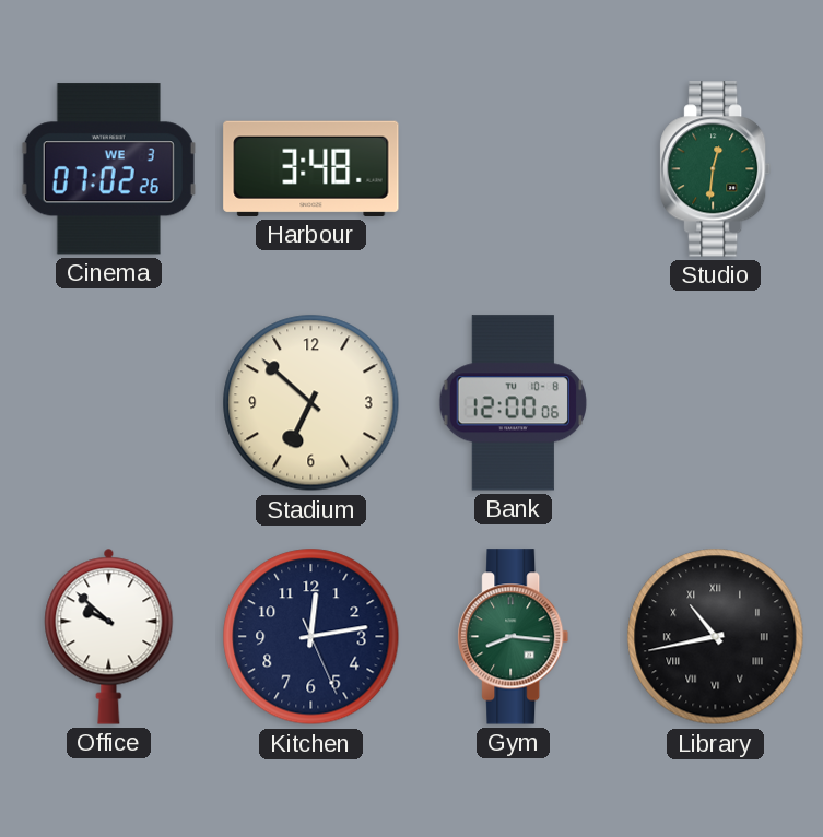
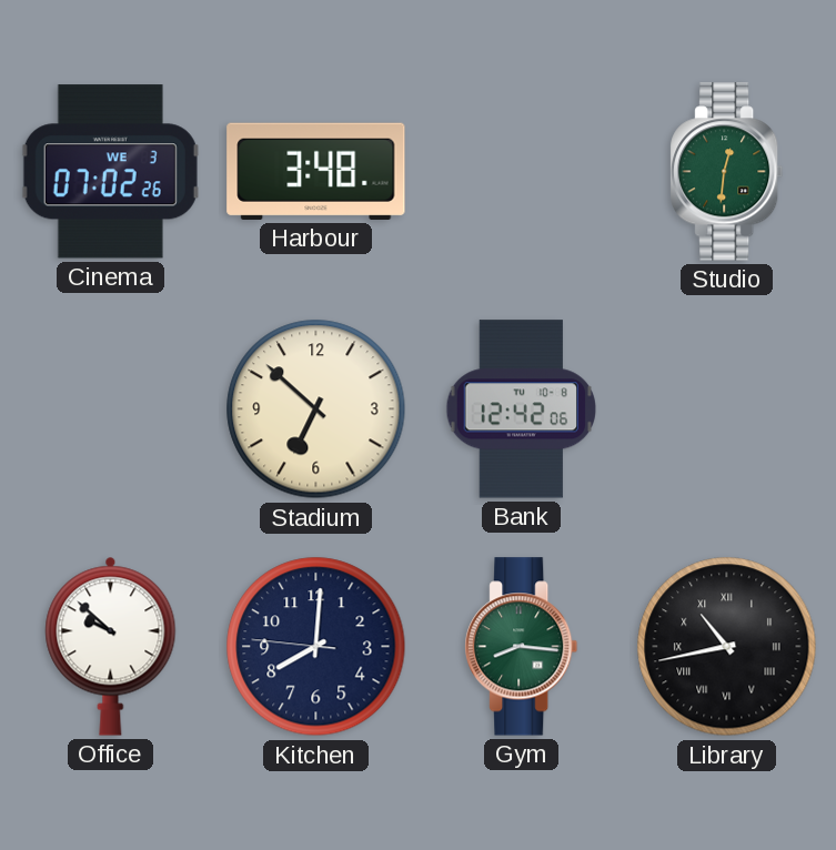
Bank: 12:00 -> 12:42
Kitchen: 12:13 -> 8:00
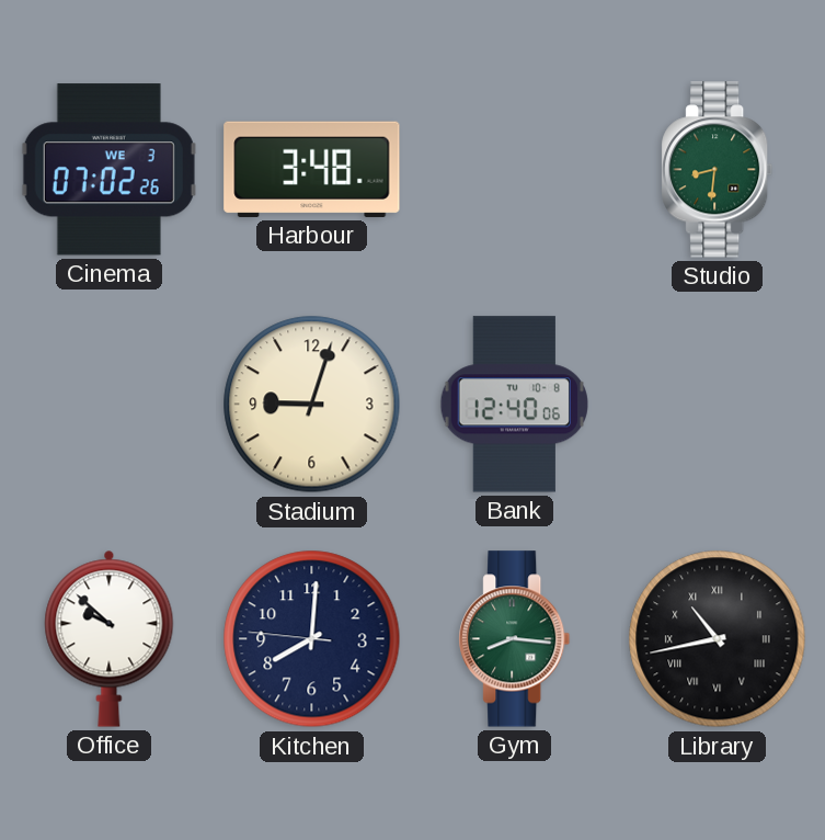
Studio: 12:31 -> 8:31
Stadium: 6:52 -> 9:03
Bank: 12:42 -> 12:40
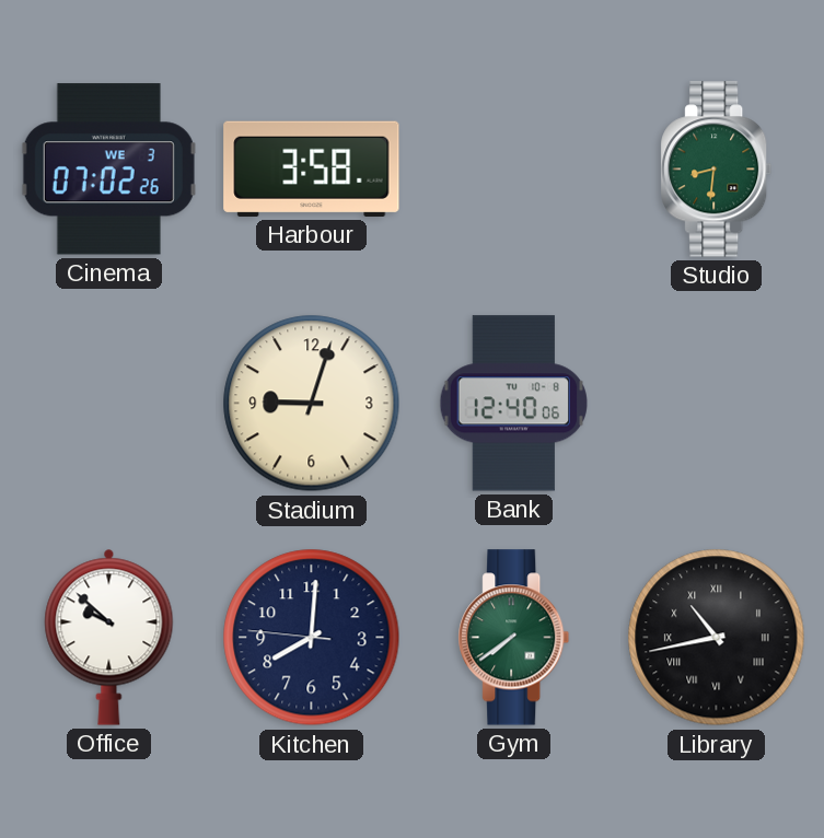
Harbour: 3:48 -> 3:58
Gym: 8:16 -> 7:39
